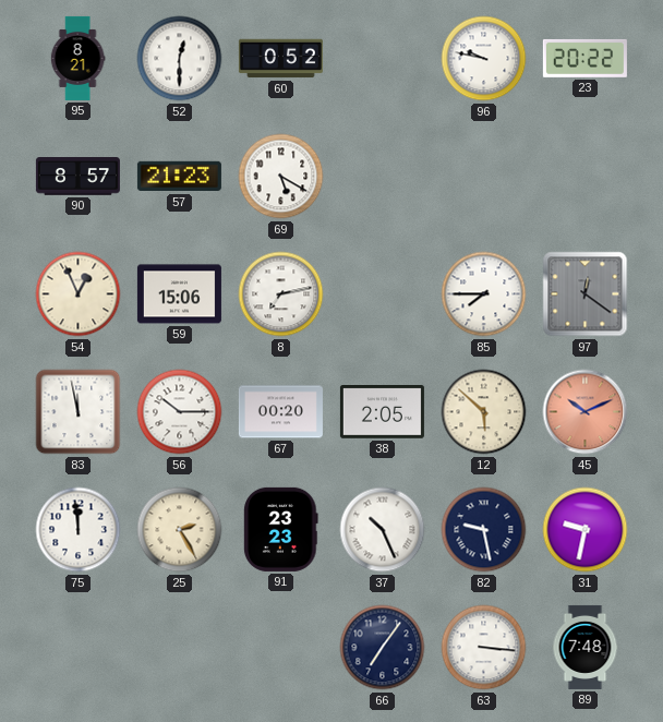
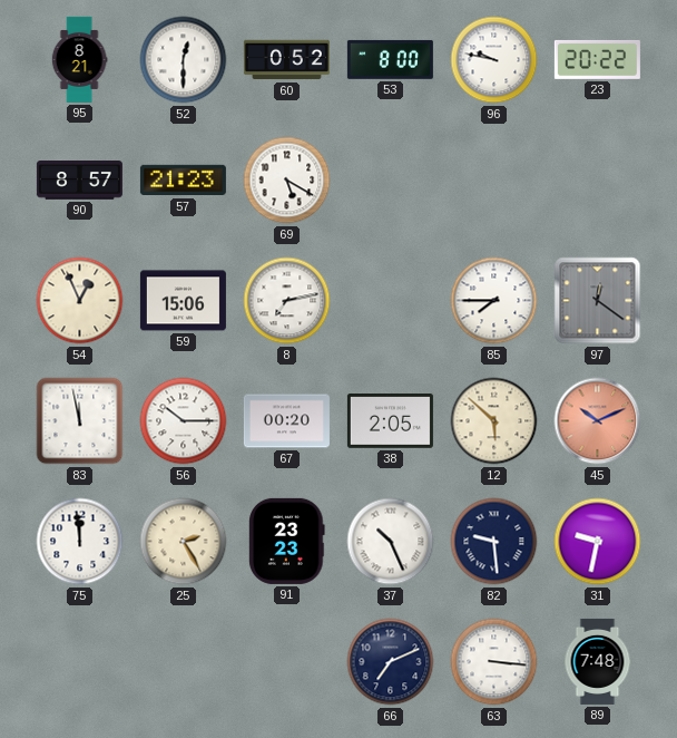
53: none -> 8:00
82: 9:28 -> 9:29
66: 7:06 -> 7:11
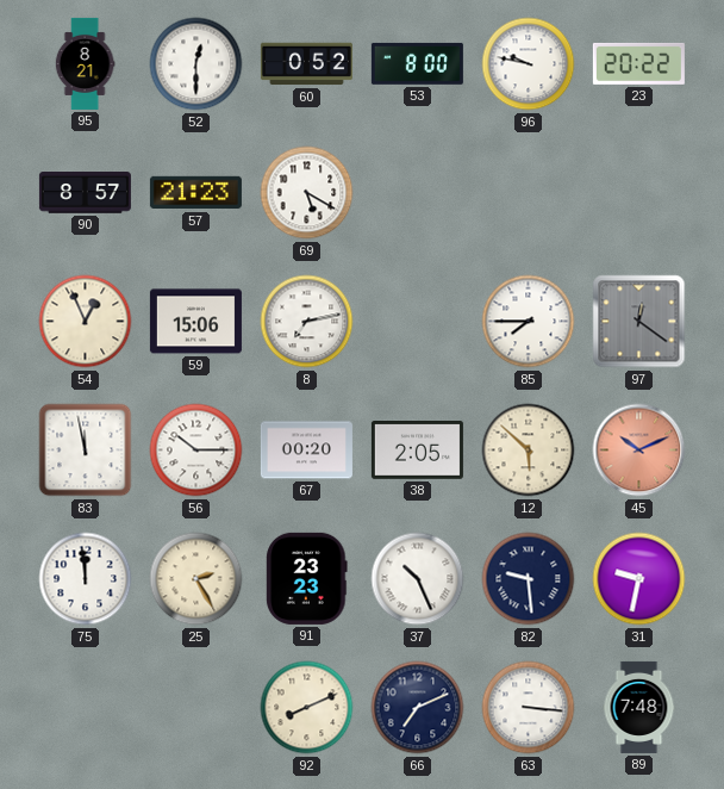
92: none -> 8:11
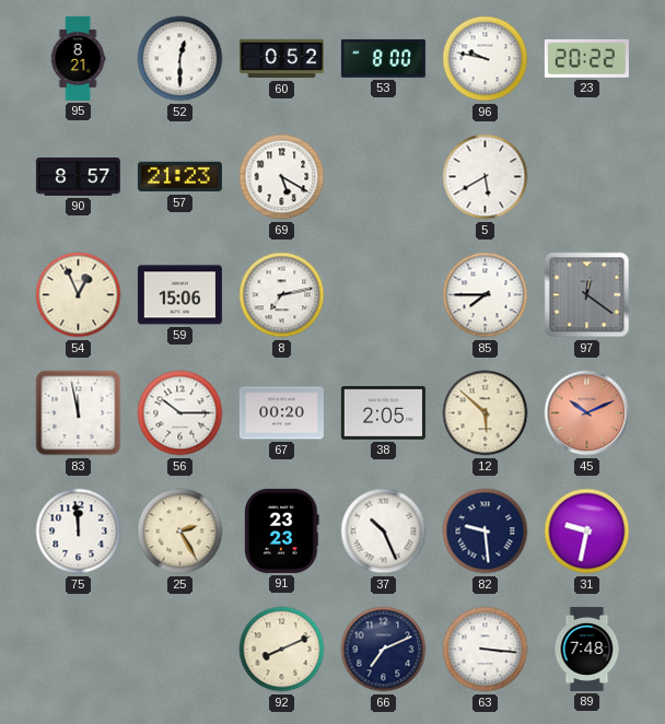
5: none -> 5:40
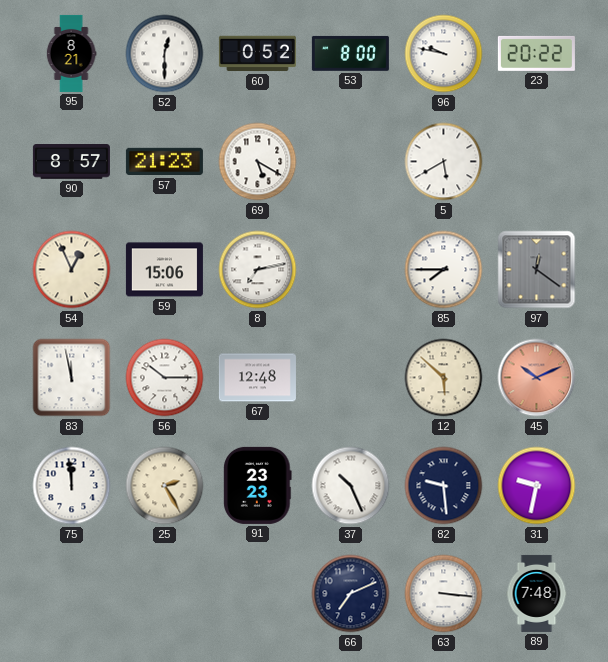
67: 00:20 -> 12:48
38: 2:05 -> none
92: 8:11 -> none
